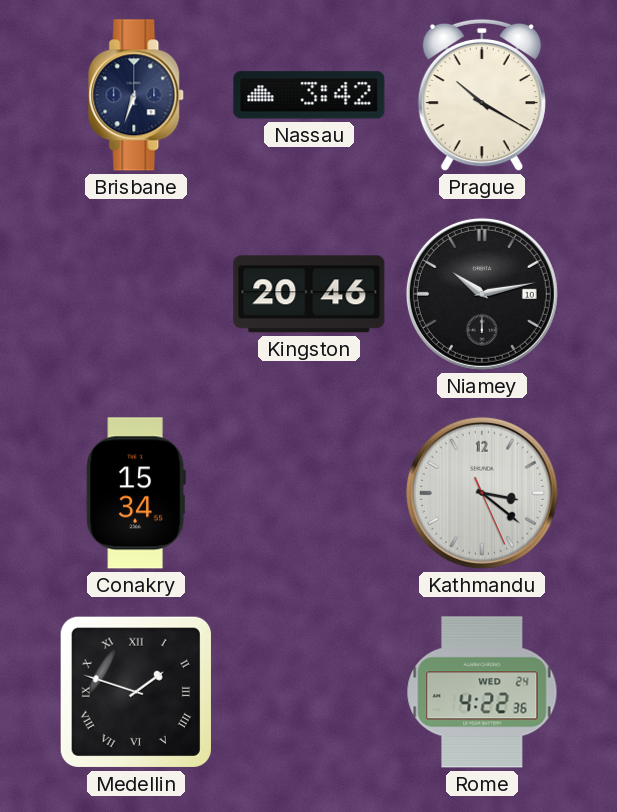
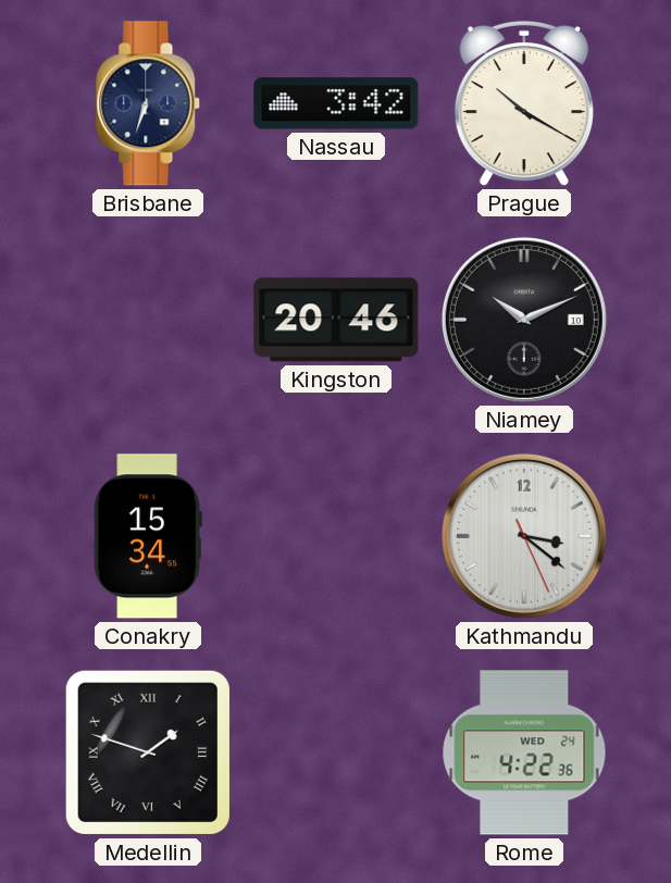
Niamey: 10:13 -> 10:11
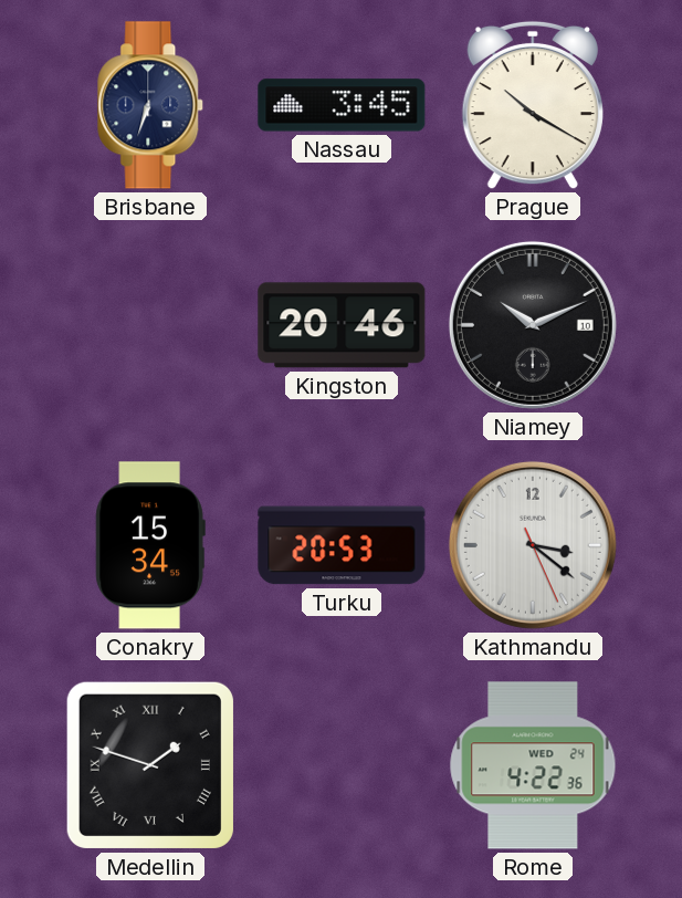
Nassau: 3:42 -> 3:45
Turku: none -> 20:53
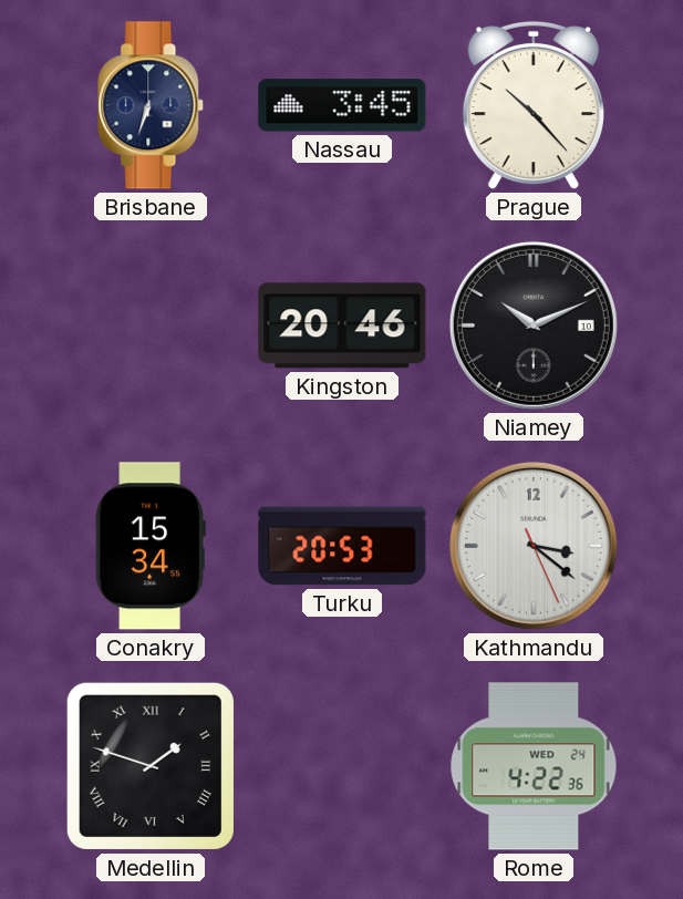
Prague: 10:20 -> 10:23
